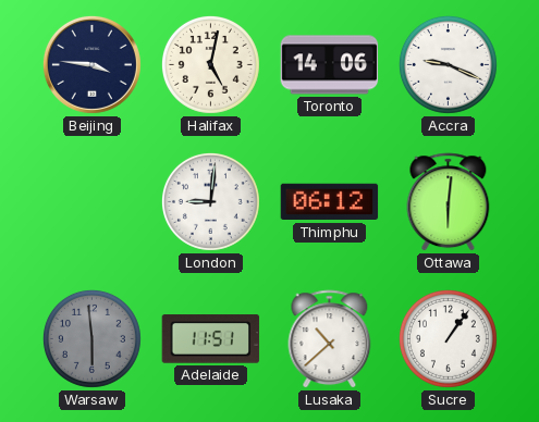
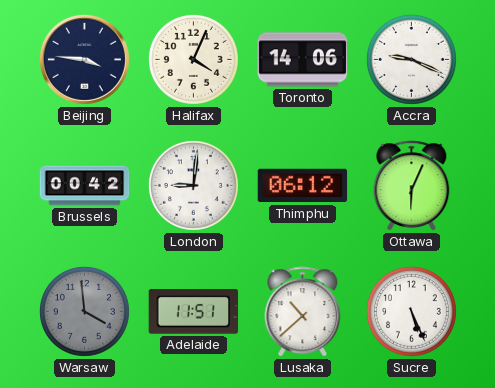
Halifax: 5:02 -> 4:04
Brussels: none -> 00:42
Ottawa: 6:01 -> 6:04
Warsaw: 5:59 -> 3:59
Sucre: 1:06 -> 5:26
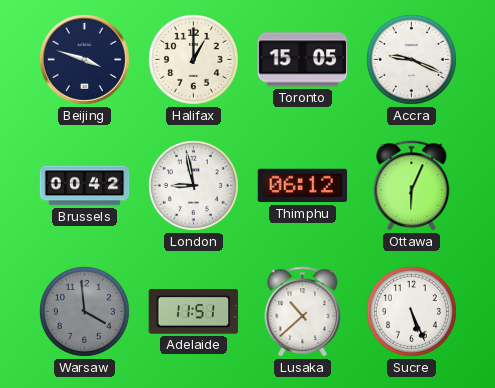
Beijing: 3:46 -> 3:48
Halifax: 4:04 -> 1:00
Toronto: 14:06 -> 15:05
London: 9:01 -> 8:58
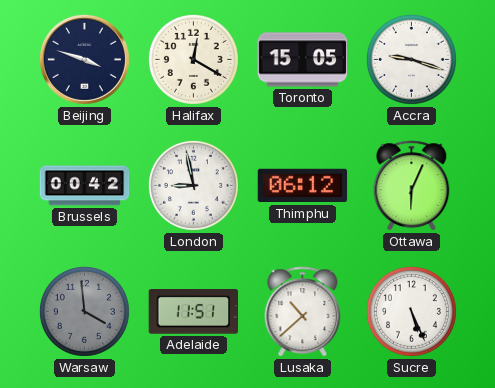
Halifax: 1:00 -> 12:20
Accra: 9:19 -> 9:18
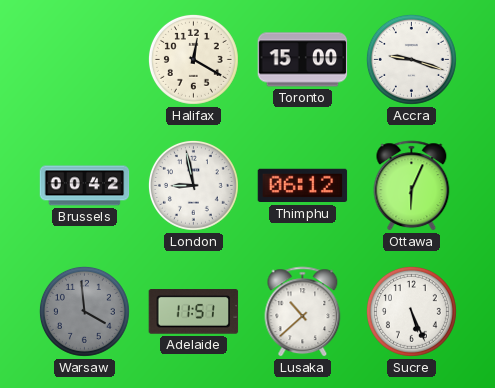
Beijing: 3:48 -> none
Toronto: 15:05 -> 15:00
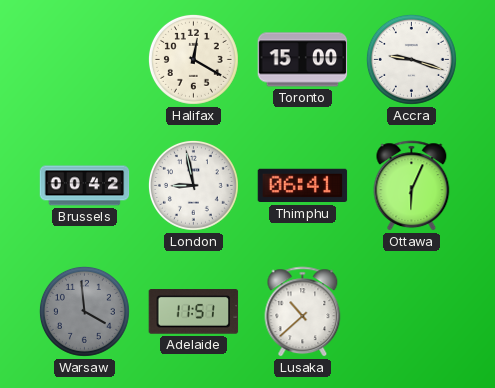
Thimphu: 06:12 -> 06:41
Sucre: 5:26 -> none
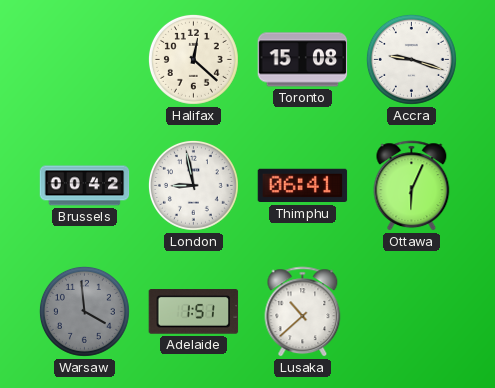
Halifax: 12:20 -> 12:22
Toronto: 15:00 -> 15:08
Adelaide: 11:51 -> 1:51
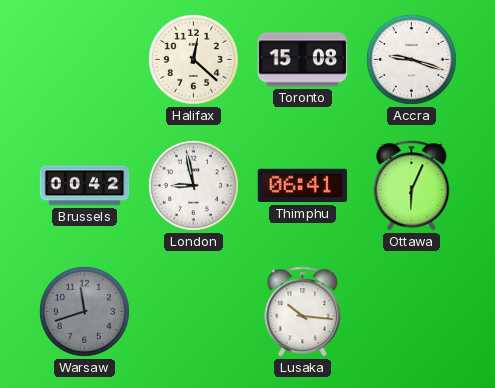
Warsaw: 3:59 -> 11:42
Adelaide: 1:51 -> none
Lusaka: 10:38 -> 10:16
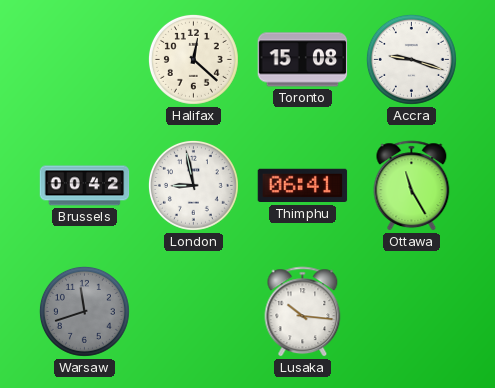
Ottawa: 6:04 -> 11:25
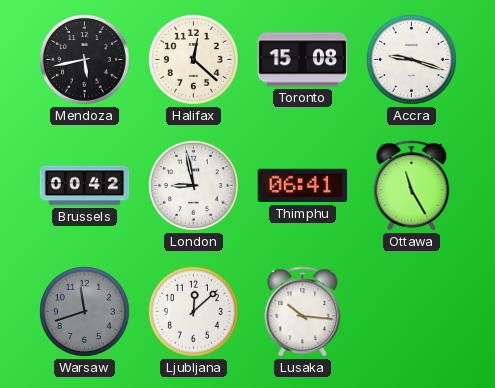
Mendoza: none -> 5:43
Ljubljana: none -> 12:08
